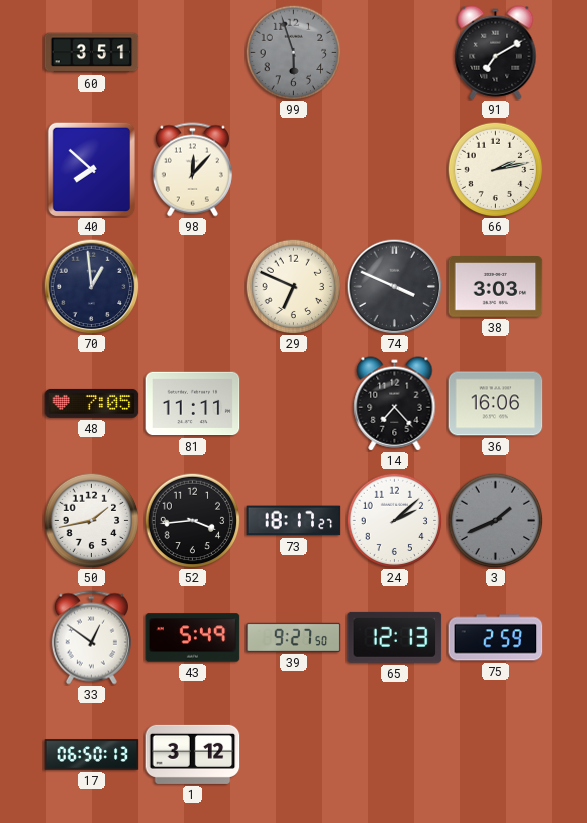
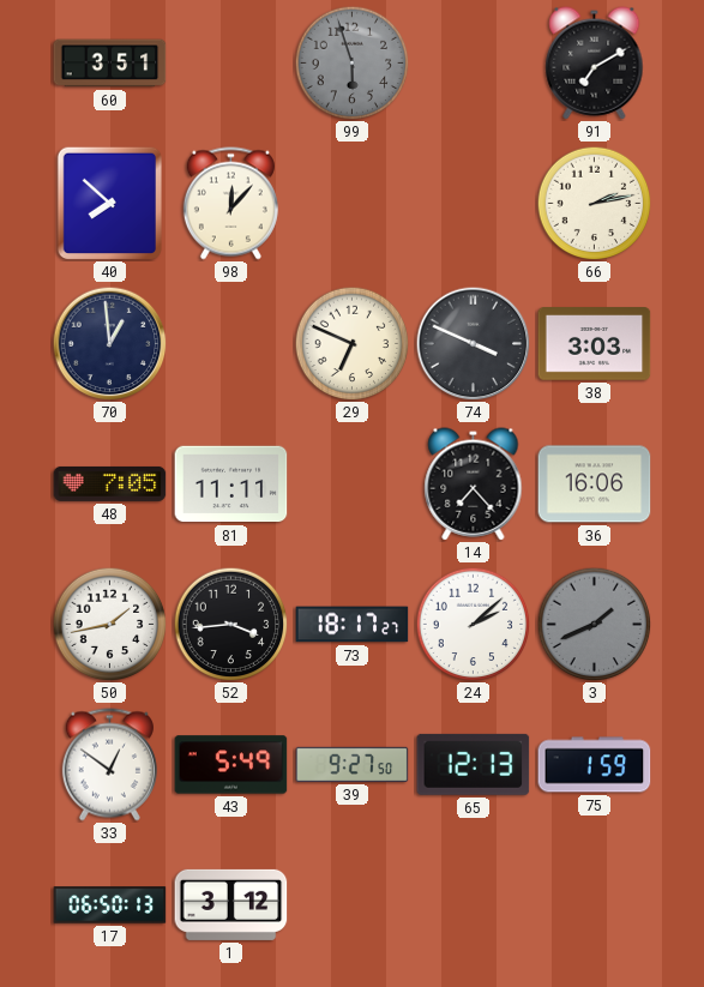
75: 2:59 -> 1:59
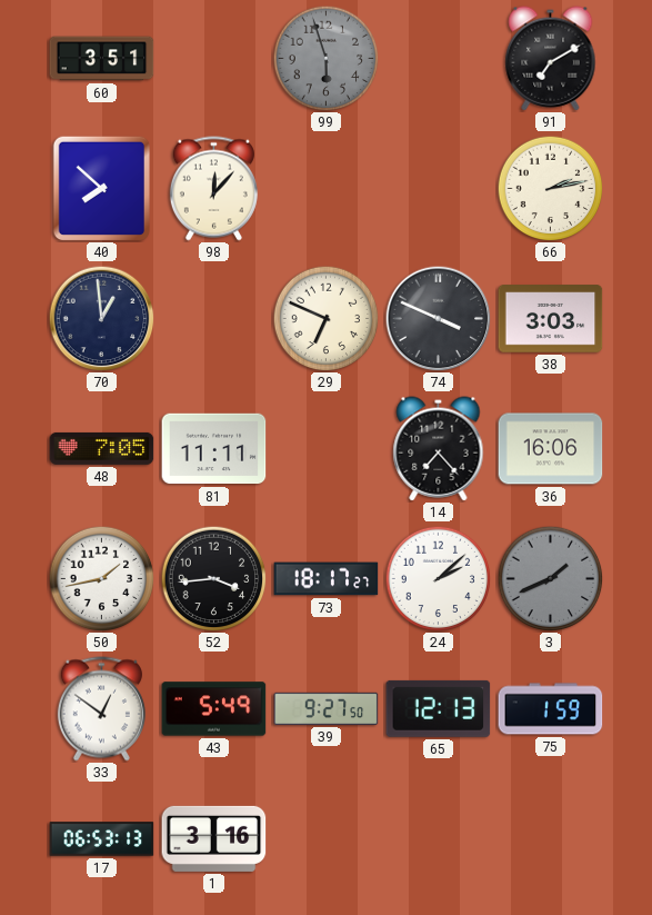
17: 06:50 -> 06:53
1: 3:12 -> 3:16
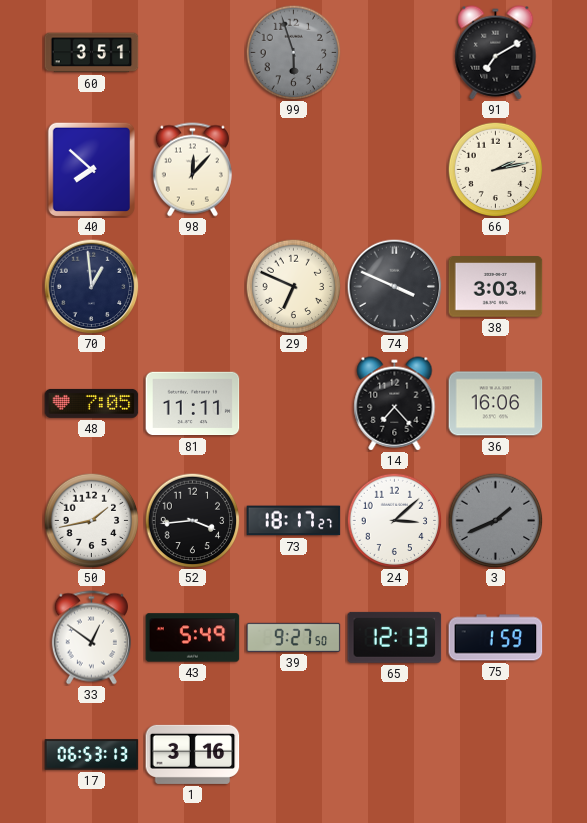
24: 2:08 -> 3:08
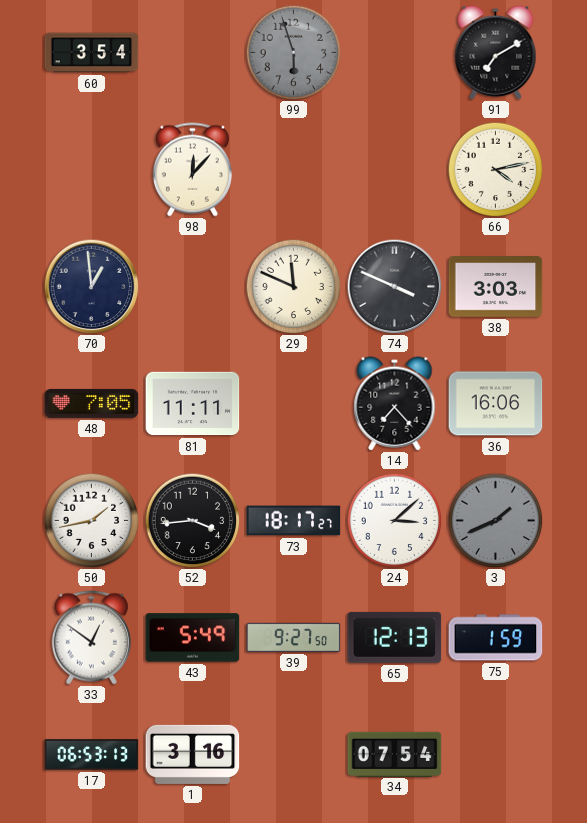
60: 3:51 -> 3:54
40: 7:52 -> none
66: 2:13 -> 4:13
29: 6:49 -> 11:49
34: none -> 07:54
